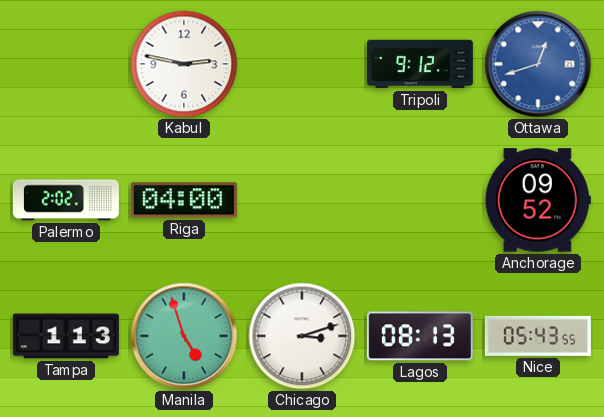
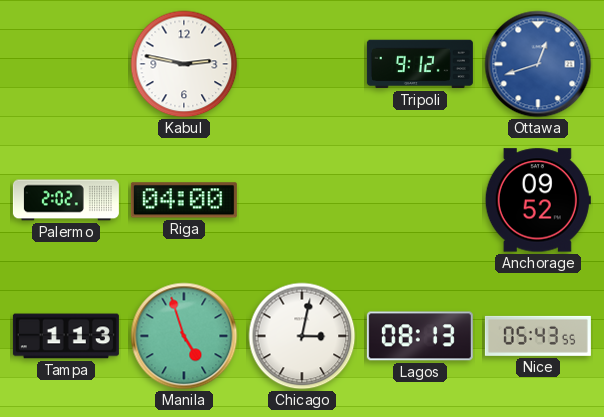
Chicago: 3:12 -> 3:02
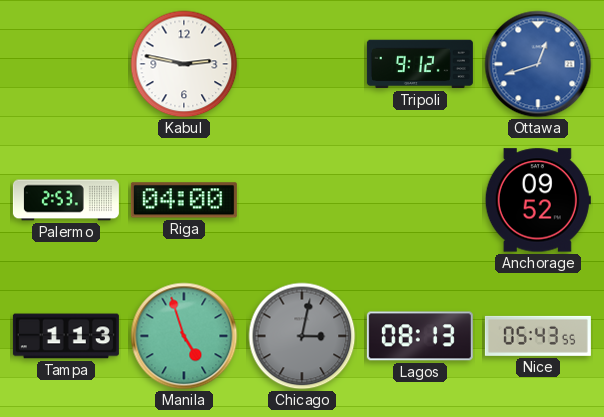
Palermo: 2:02 -> 2:53
Chicago dial: white -> grey
